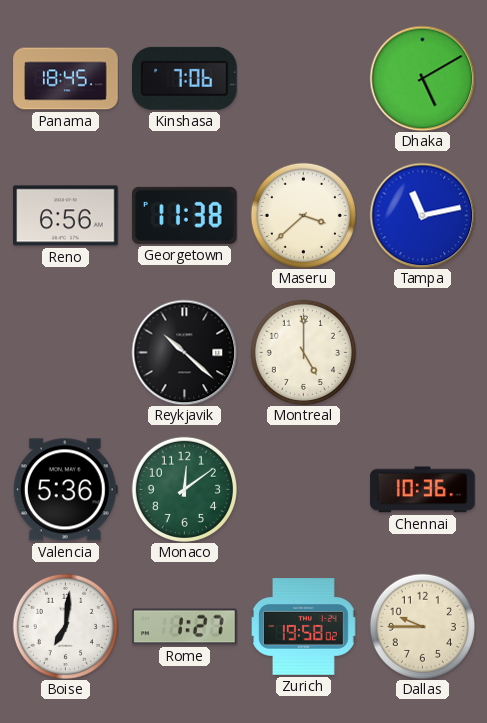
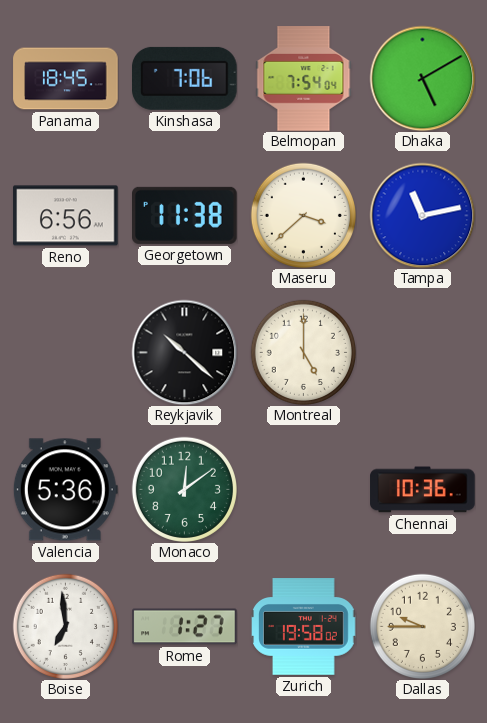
Belmopan: none -> 7:54
Boise: 7:01 -> 6:59
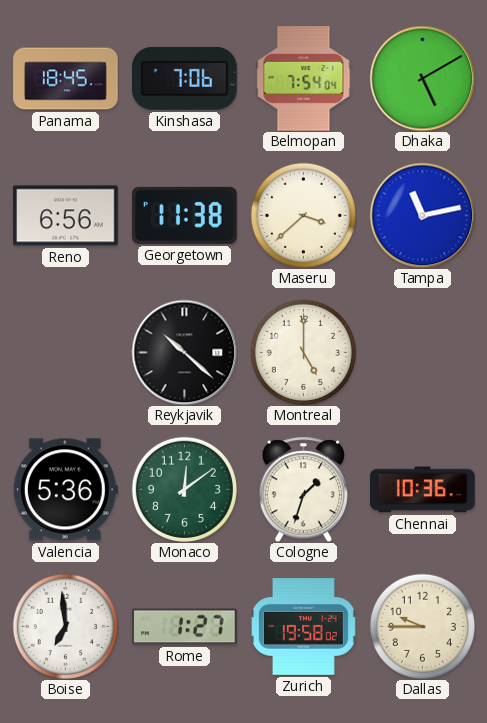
Cologne: none -> 1:33
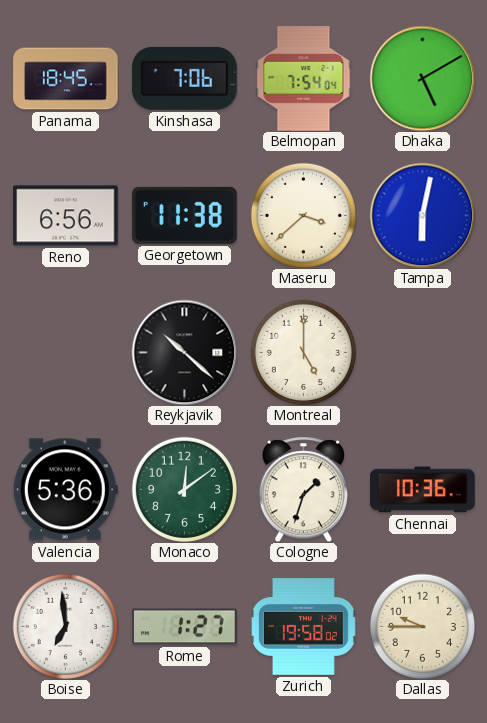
Tampa: 11:13 -> 6:02
